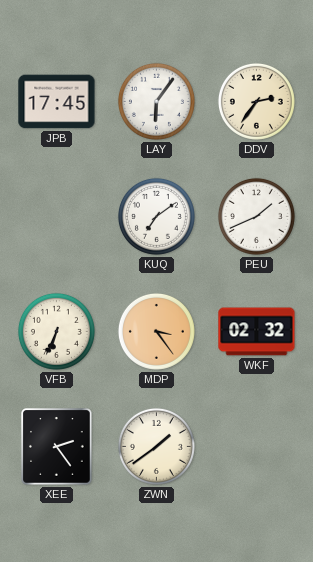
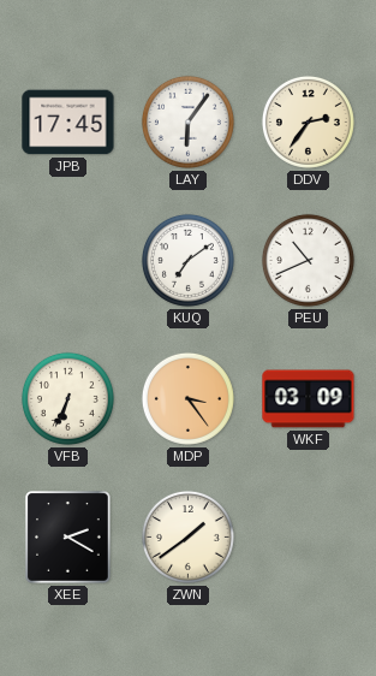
PEU: 1:41 -> 10:41
WKF: 02:32 -> 03:09
XEE: 2:24 -> 2:20
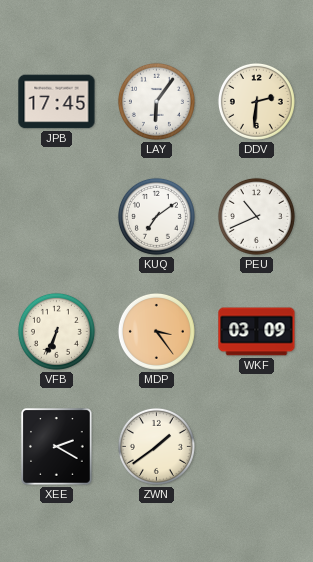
DDV: 2:36 -> 2:31
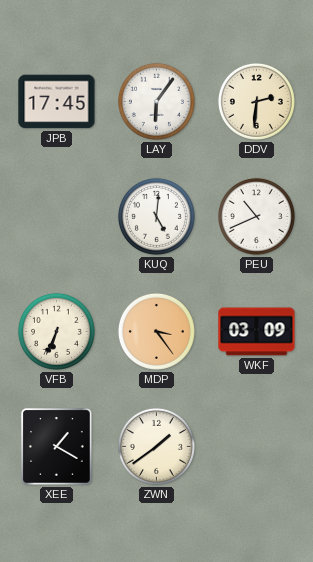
KUQ: 7:09 -> 5:01
XEE: 2:20 -> 1:20
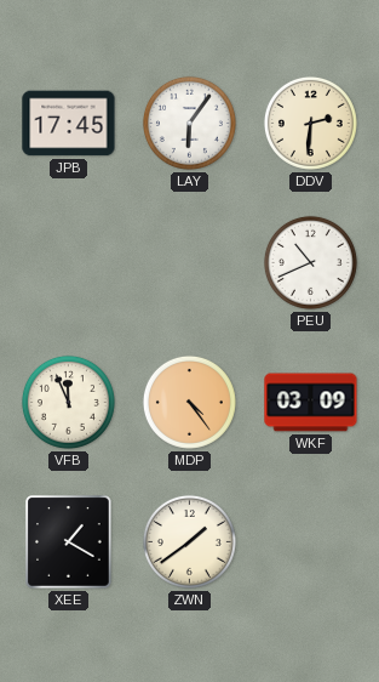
KUQ: 5:01 -> none
VFB: 6:34 -> 11:56
MDP: 3:24 -> 4:24
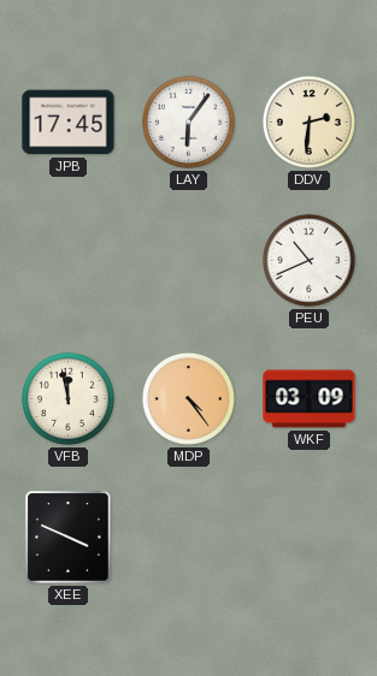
VFB: 11:56 -> 11:58
XEE: 1:20 -> 3:49
ZWN: 1:39 -> none
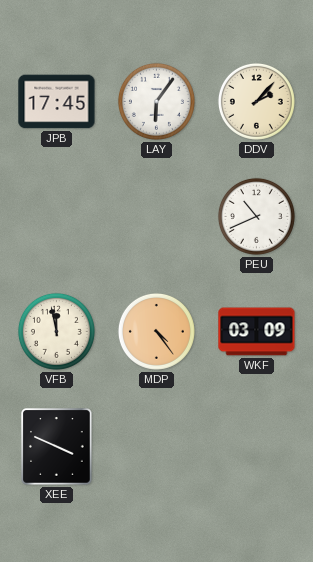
DDV: 2:31 -> 2:07
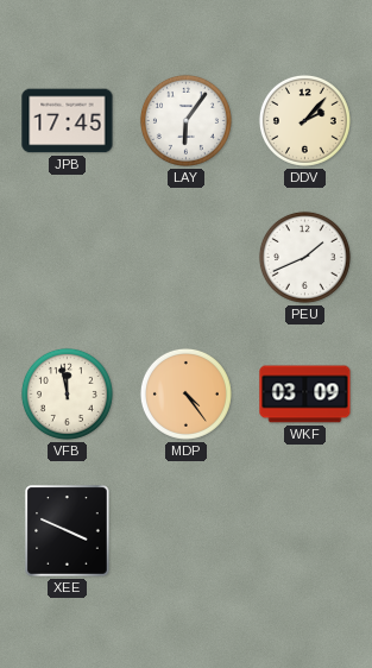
PEU: 10:41 -> 1:41
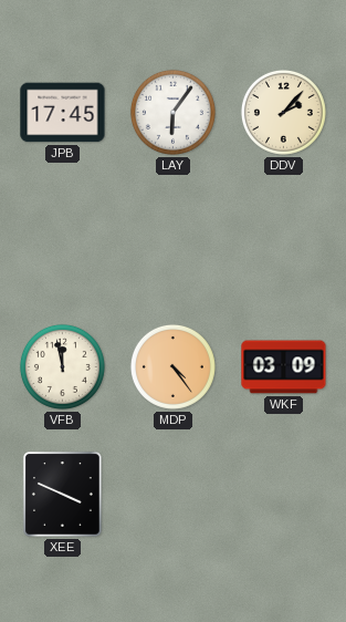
PEU: 1:41 -> none
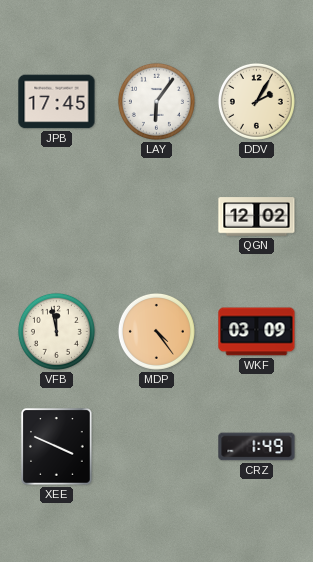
DDV: 2:07 -> 2:05
QGN: none -> 12:02
CRZ: none -> 1:49
